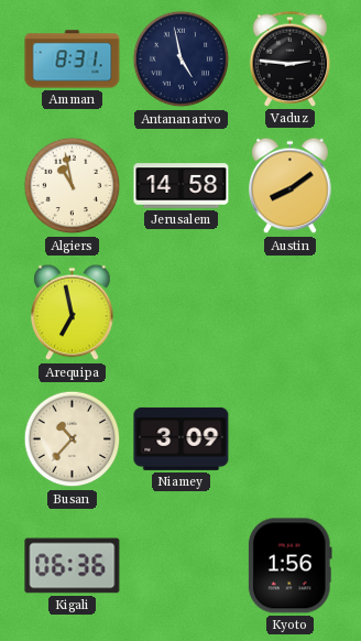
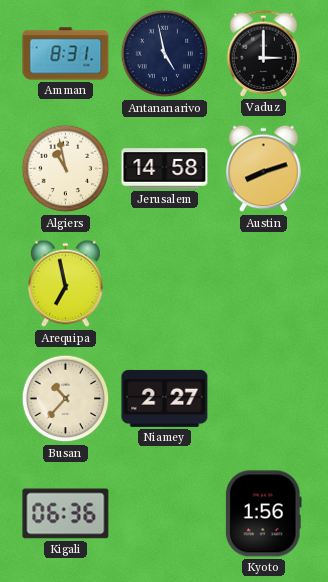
Vaduz: 2:46 -> 3:00
Austin: 8:09 -> 8:12
Niamey: 3:09 -> 2:27
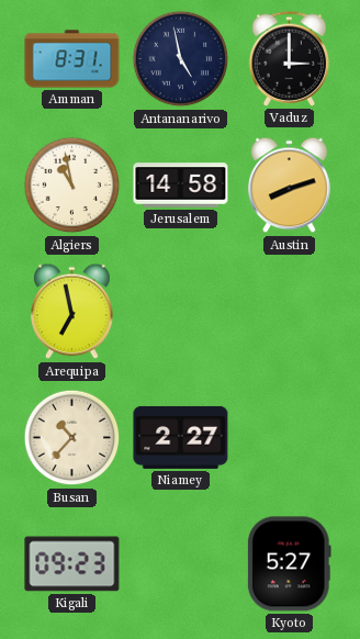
Kigali: 06:36 -> 09:23
Kyoto: 1:56 -> 5:27
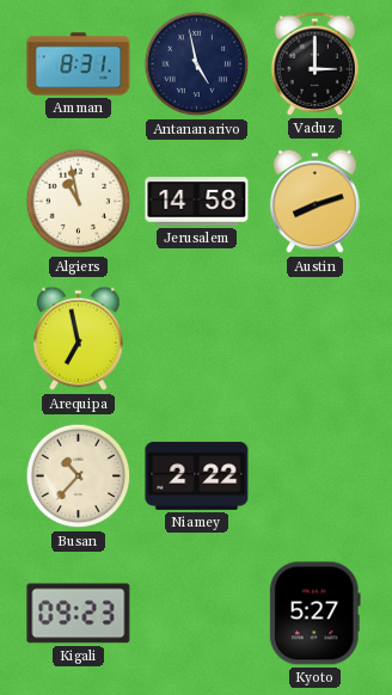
Niamey: 2:27 -> 2:22
